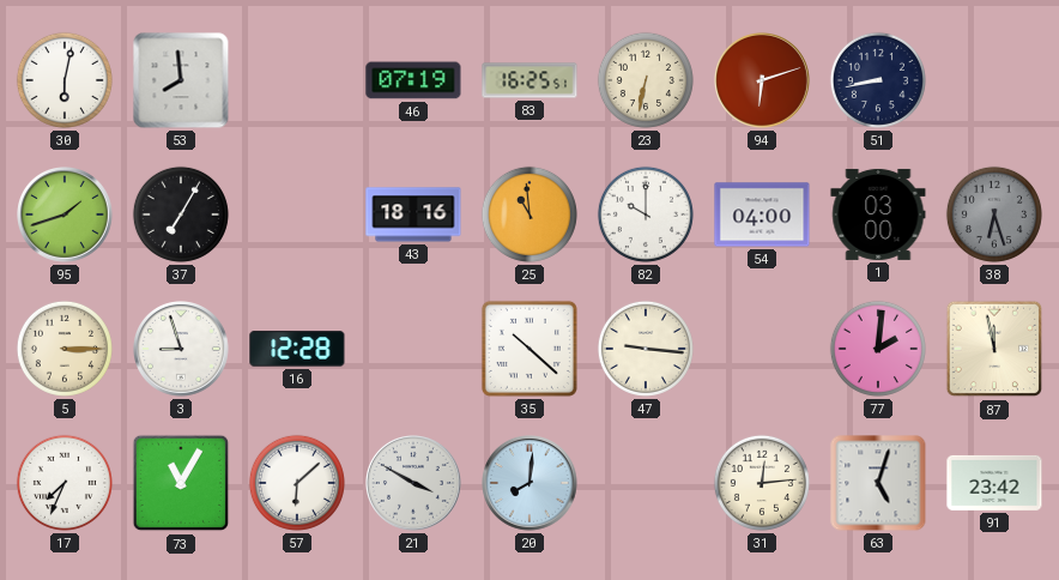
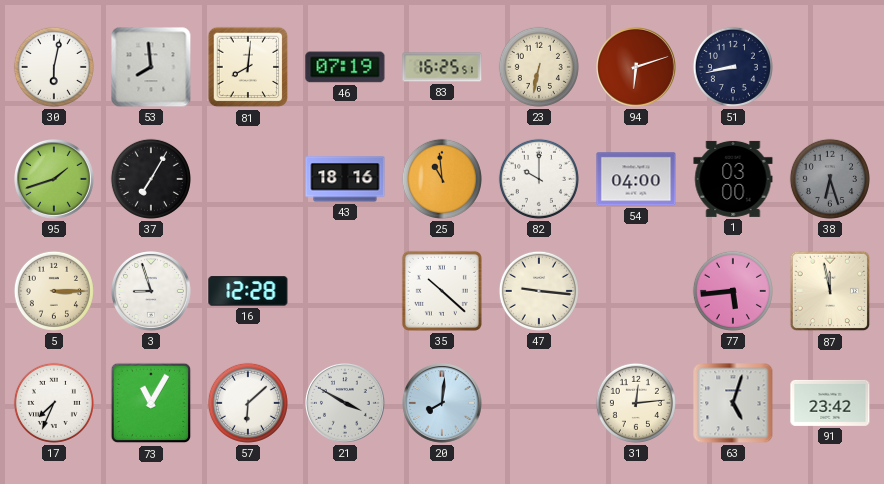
81: none -> 8:01
77: 2:01 -> 5:44
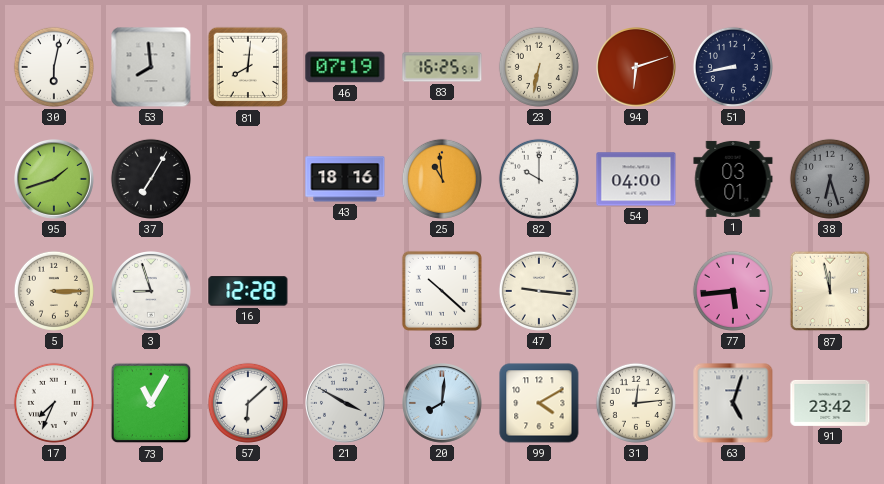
1: 03:00 -> 03:01
99: none -> 4:10
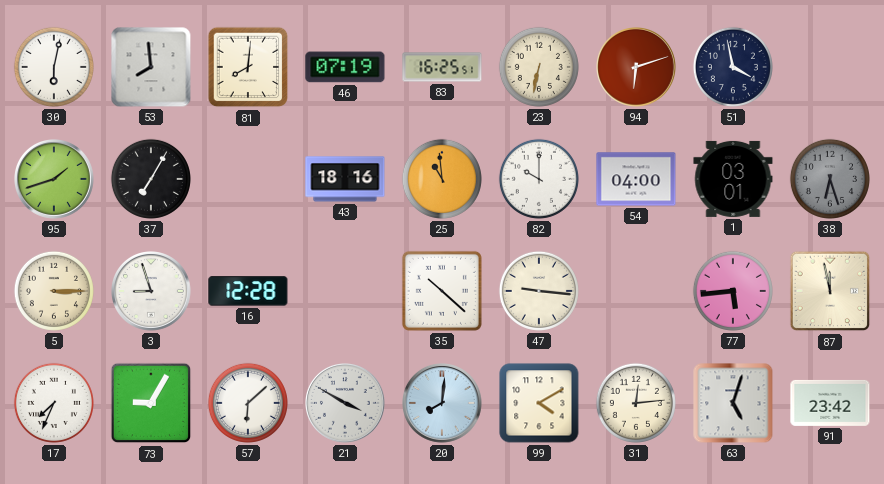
51: 8:43 -> 3:58
73: 11:05 -> 9:05
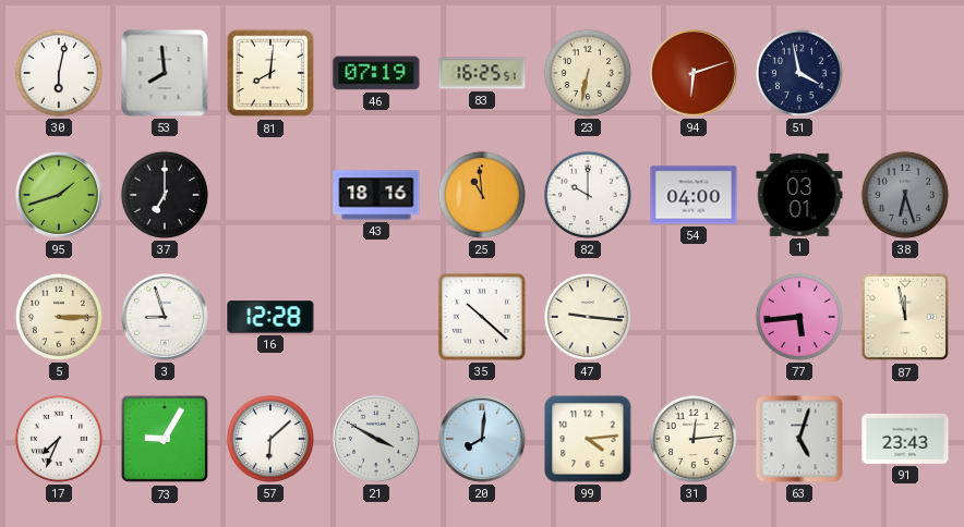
37: 7:05 -> 7:00
99: 4:10 -> 4:14
91: 23:42 -> 23:43
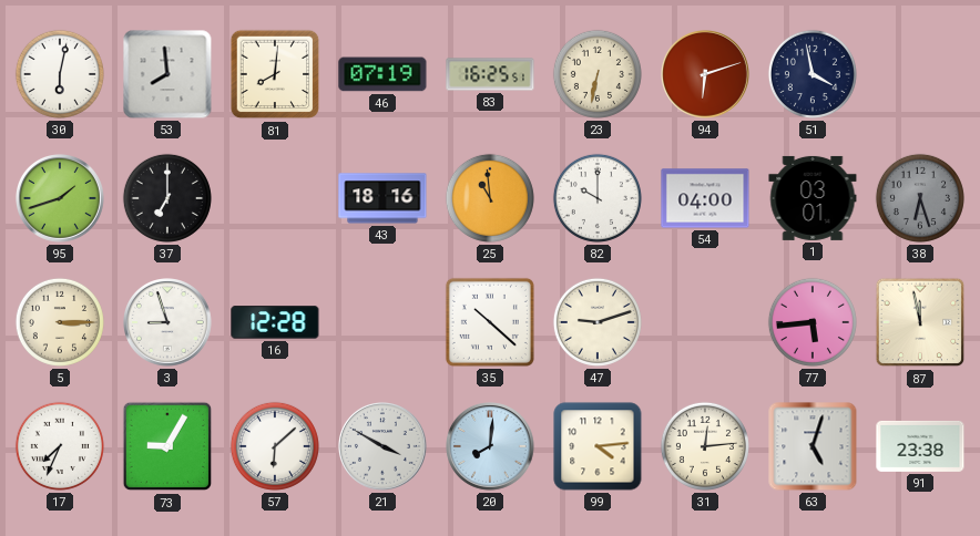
47: 9:16 -> 9:12
91: 23:43 -> 23:38
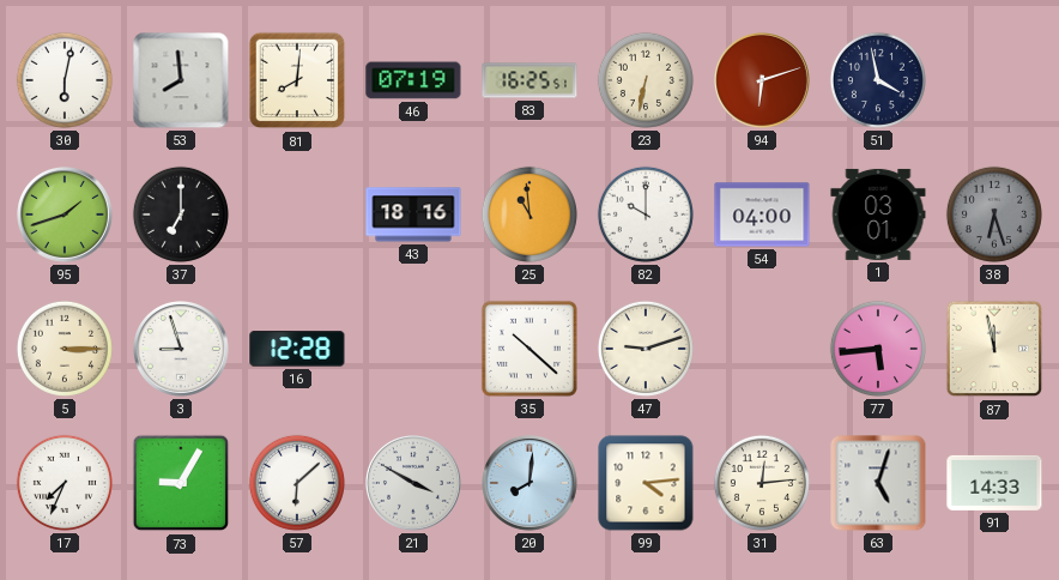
91: 23:38 -> 14:33
